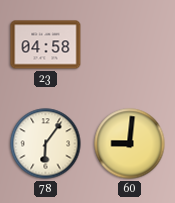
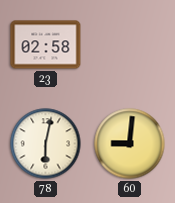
23: 04:58 -> 02:58
78: 6:06 -> 6:02
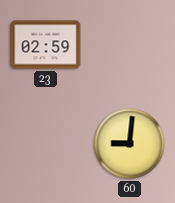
23: 02:58 -> 02:59
78: 6:02 -> none
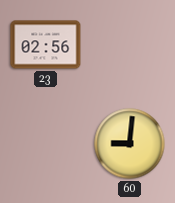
23: 02:59 -> 02:56
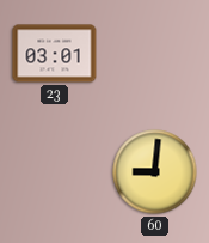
23: 02:56 -> 03:01
